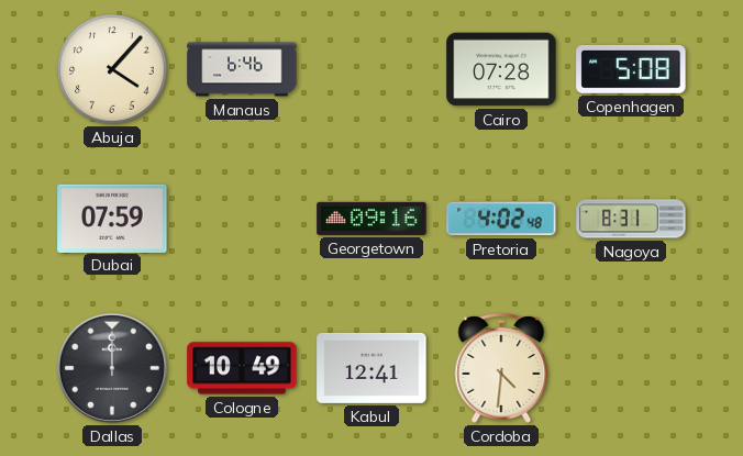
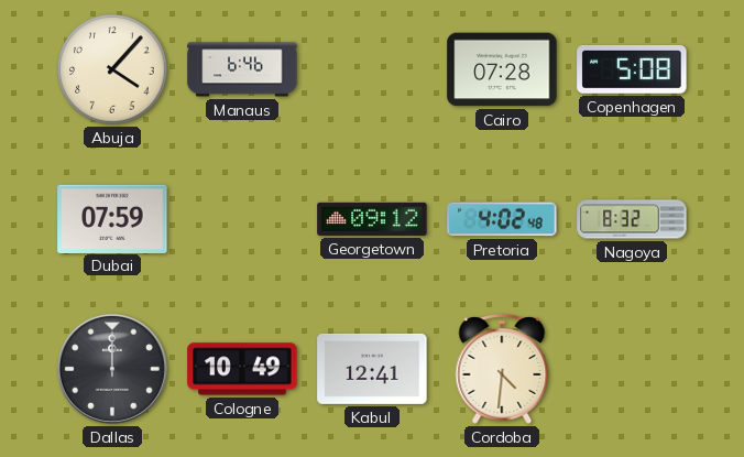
Georgetown: 09:16 -> 09:12
Nagoya: 8:31 -> 8:32
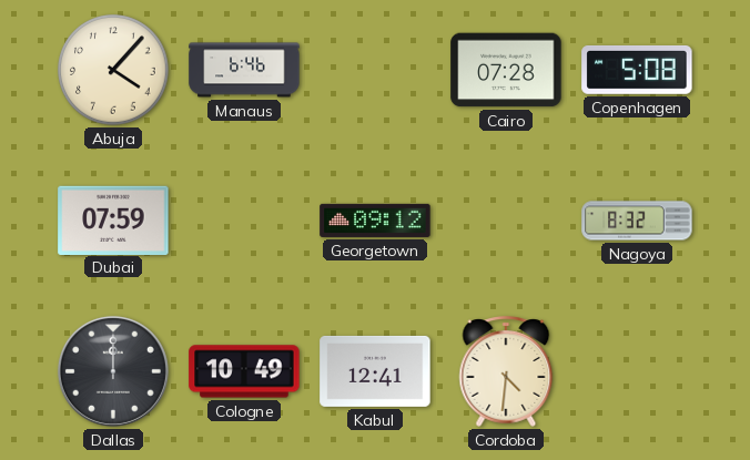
Pretoria: 4:02 -> none
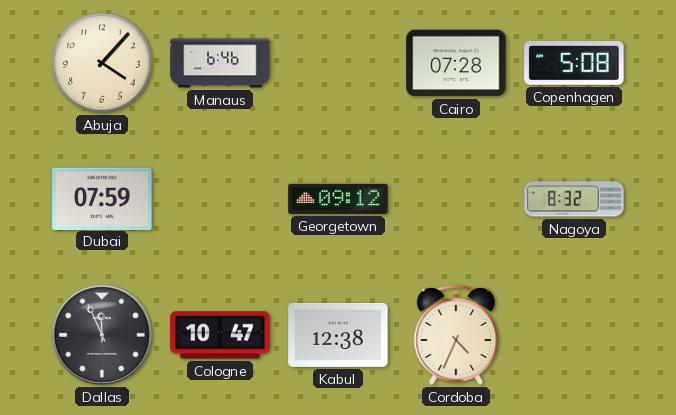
Dallas: 12:00 -> 11:56
Cologne: 10:49 -> 10:47
Kabul: 12:41 -> 12:38
Cordoba: 4:31 -> 4:34
